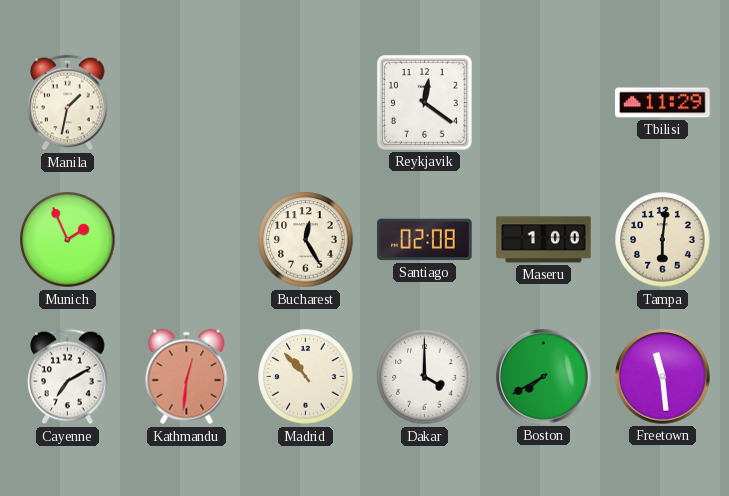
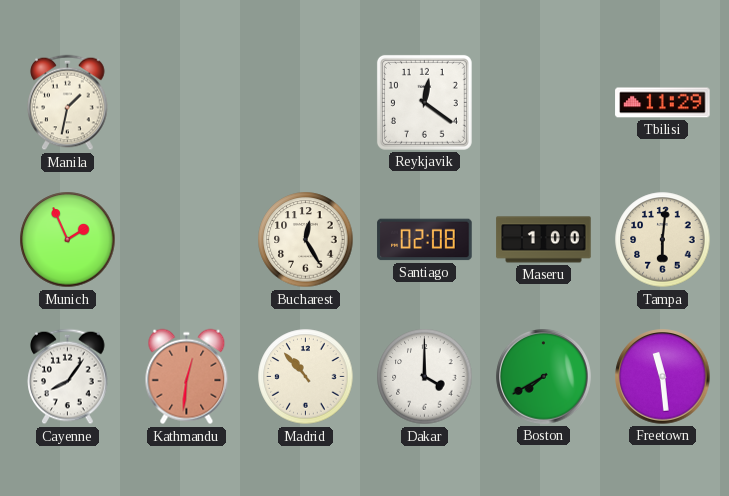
Cayenne: 7:10 -> 8:06
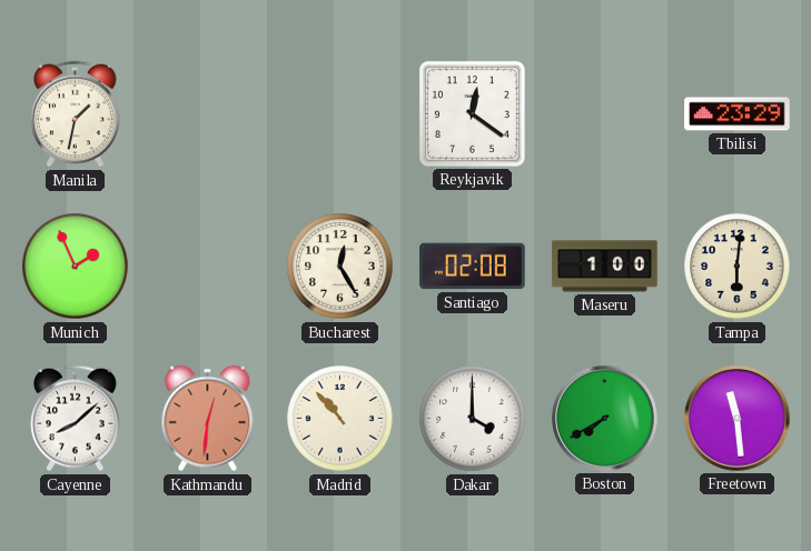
Tbilisi: 11:29 -> 23:29
Cayenne: 8:06 -> 8:08
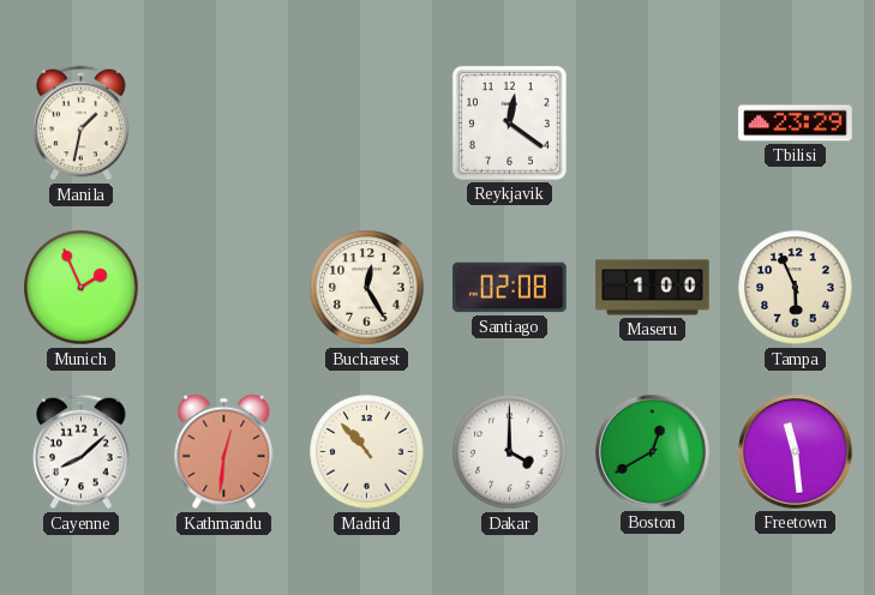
Tampa: 6:01 -> 5:56
Boston: 7:40 -> 12:40
